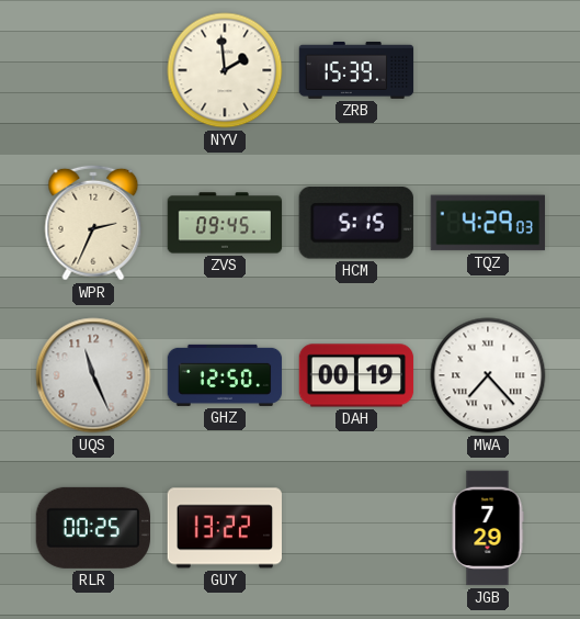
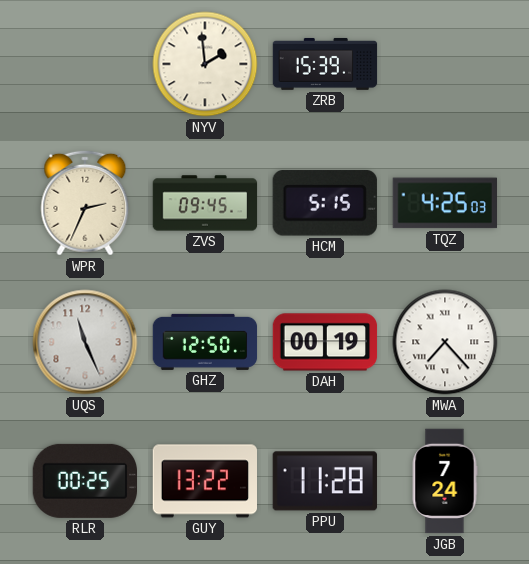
TQZ: 4:29 -> 4:25
PPU: none -> 11:28
JGB: 7:29 -> 7:24
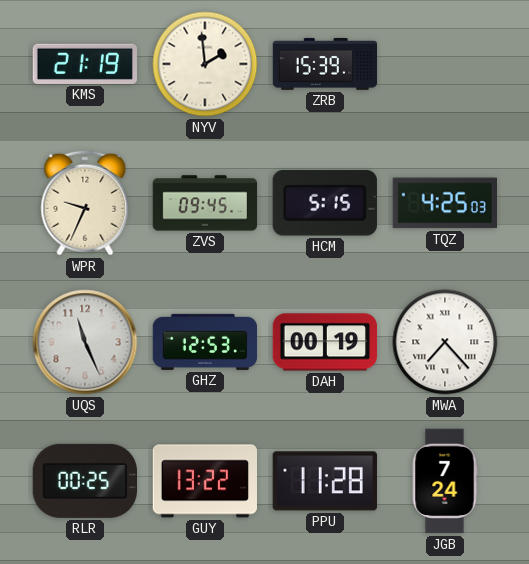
KMS: none -> 21:19
WPR: 2:34 -> 9:34
GHZ: 12:50 -> 12:53
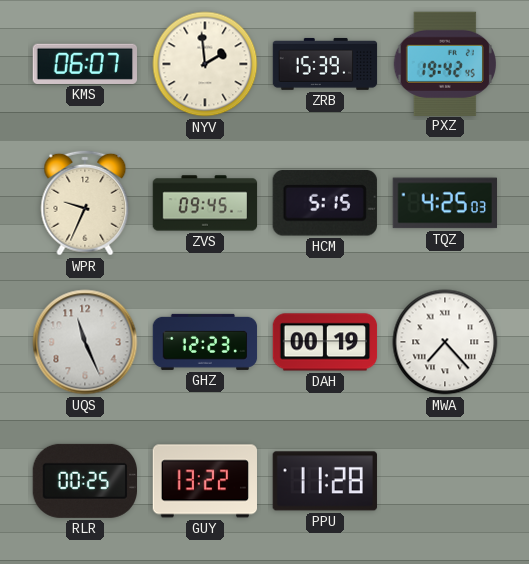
KMS: 21:19 -> 06:07
PXZ: none -> 19:42
GHZ: 12:53 -> 12:23
JGB: 7:24 -> none
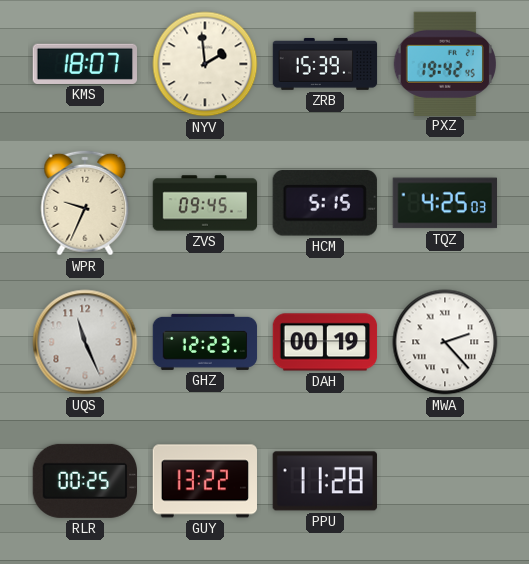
KMS: 06:07 -> 18:07
MWA: 7:23 -> 2:23
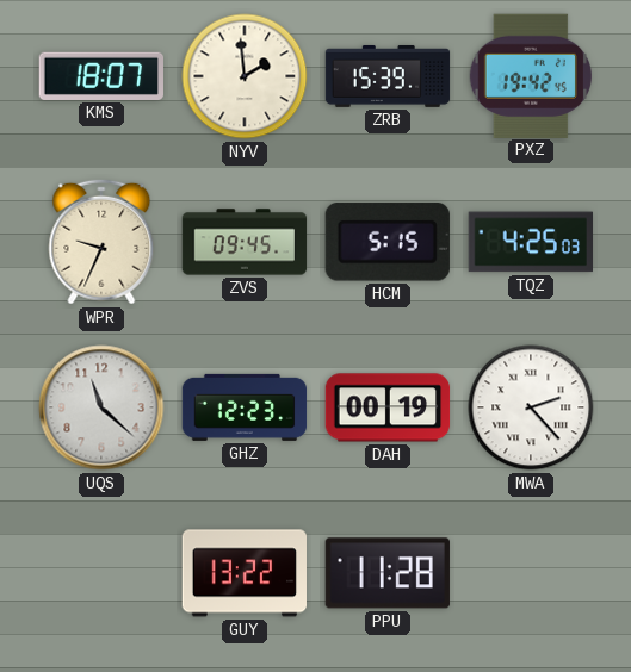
UQS: 11:26 -> 11:22
RLR: 00:25 -> none
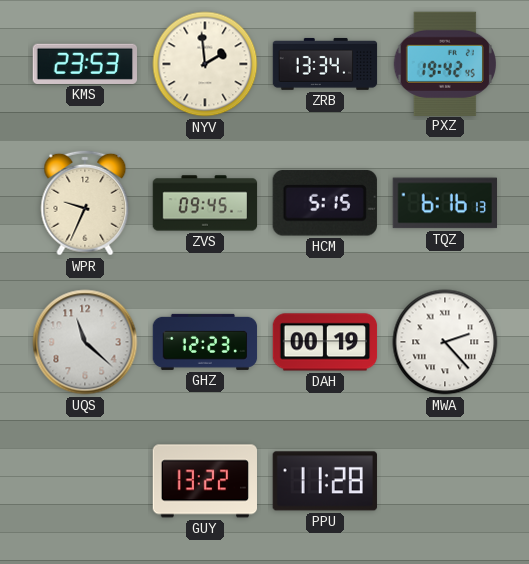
KMS: 18:07 -> 23:53
ZRB: 15:39 -> 13:34
TQZ: 4:25 -> 6:16
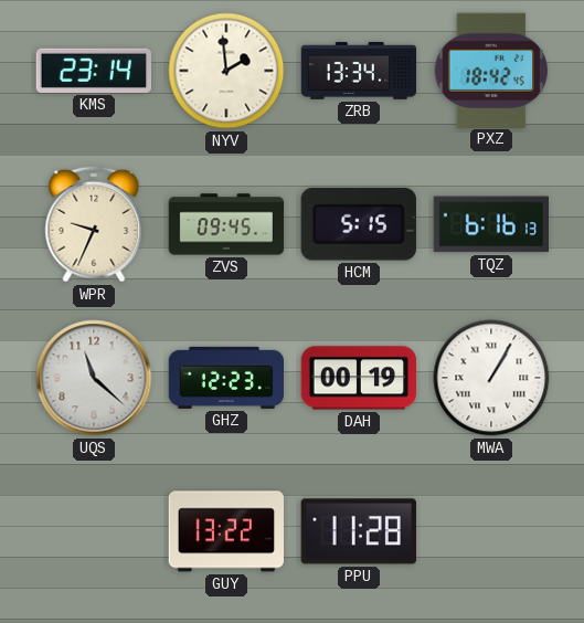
KMS: 23:53 -> 23:14
PXZ: 19:42 -> 18:42
MWA: 2:23 -> 1:05
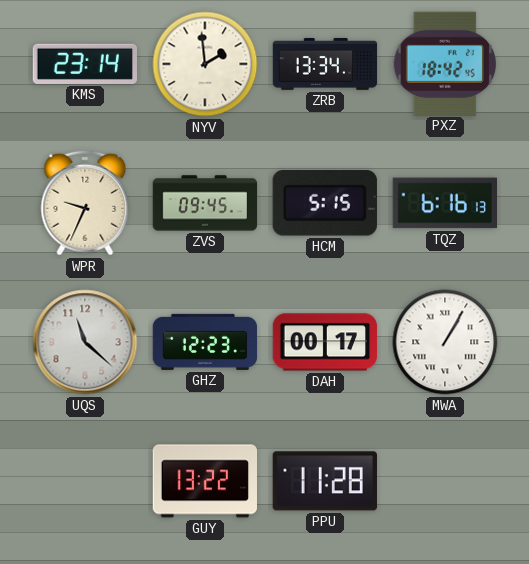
DAH: 00:19 -> 00:17
